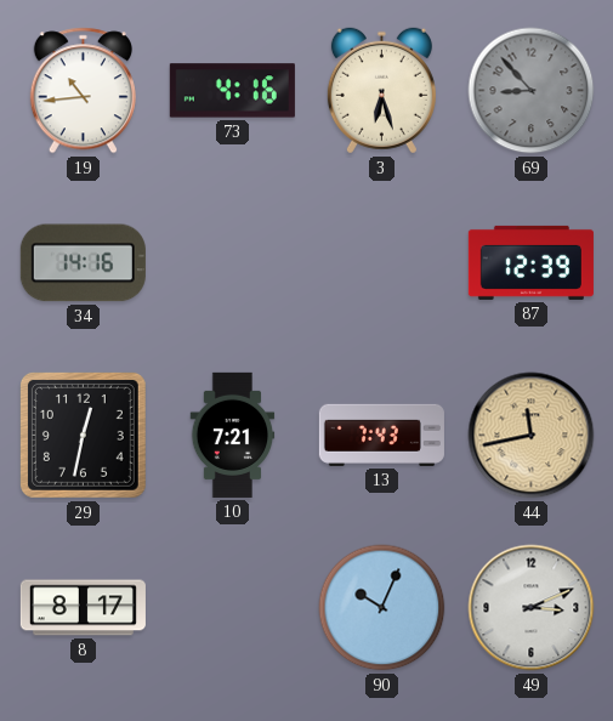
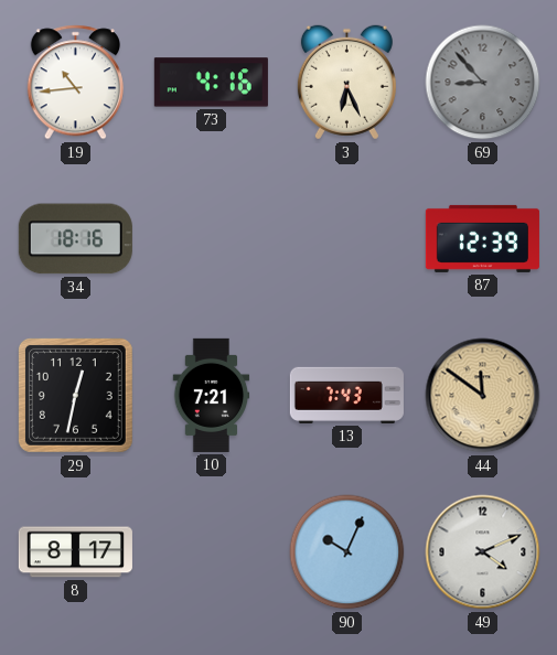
3: 6:27 -> 6:26
34: 14:16 -> 18:16
44: 11:43 -> 11:51
49: 3:11 -> 4:11
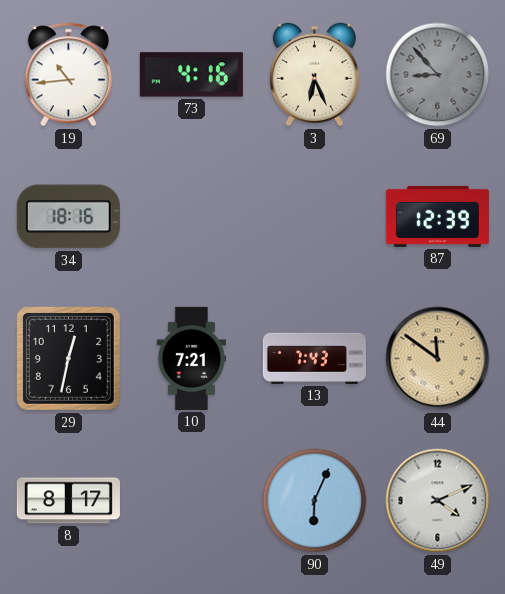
90: 10:04 -> 6:04
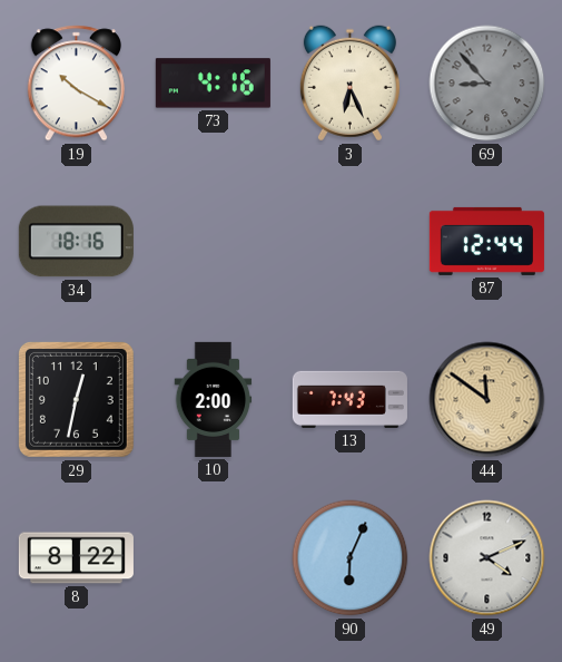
19: 10:44 -> 10:20
87: 12:39 -> 12:44
10: 7:21 -> 2:00
8: 8:17 -> 8:22
